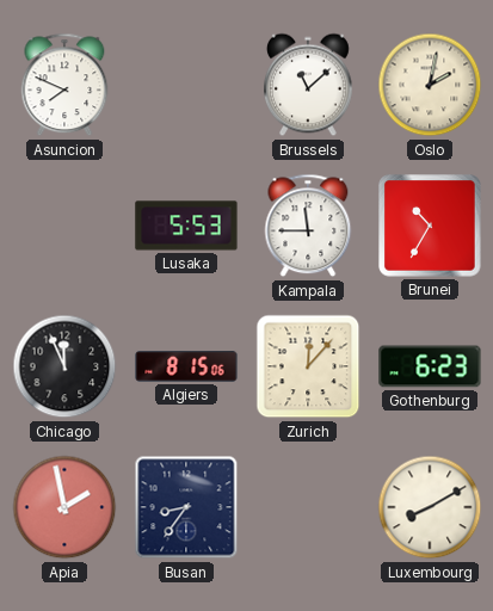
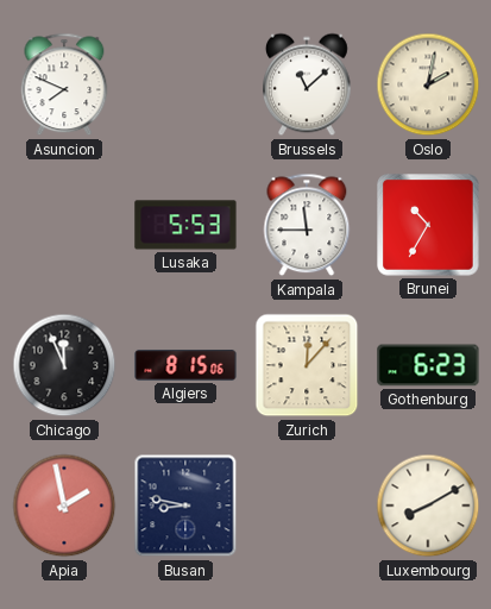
Busan: 8:36 -> 8:47
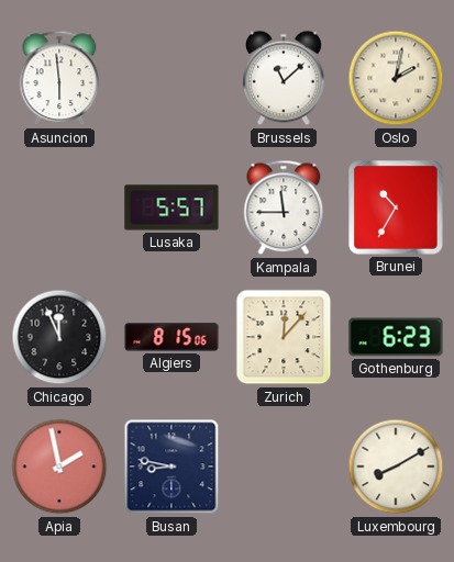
Asuncion: 7:49 -> 5:59
Lusaka: 5:53 -> 5:57
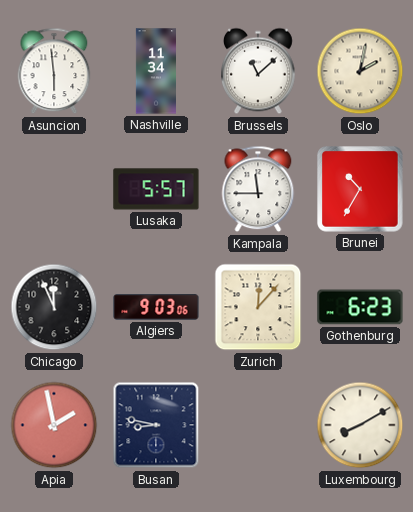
Nashville: none -> 11:34
Algiers: 8:15 -> 9:03
